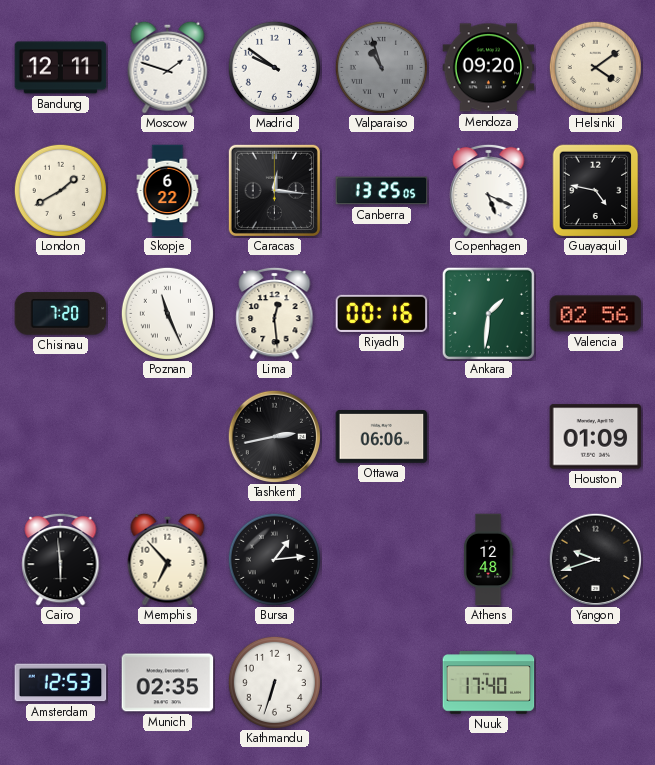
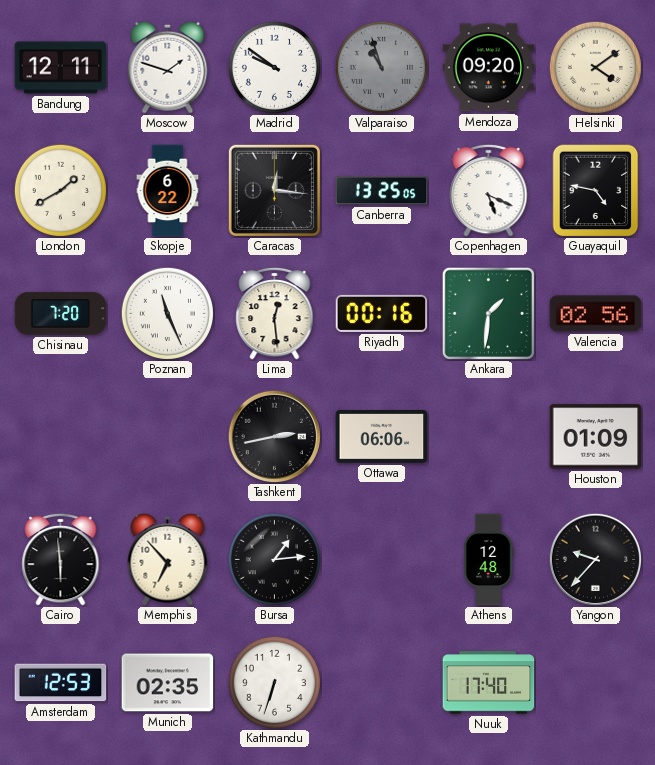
Yangon: 9:42 -> 9:37
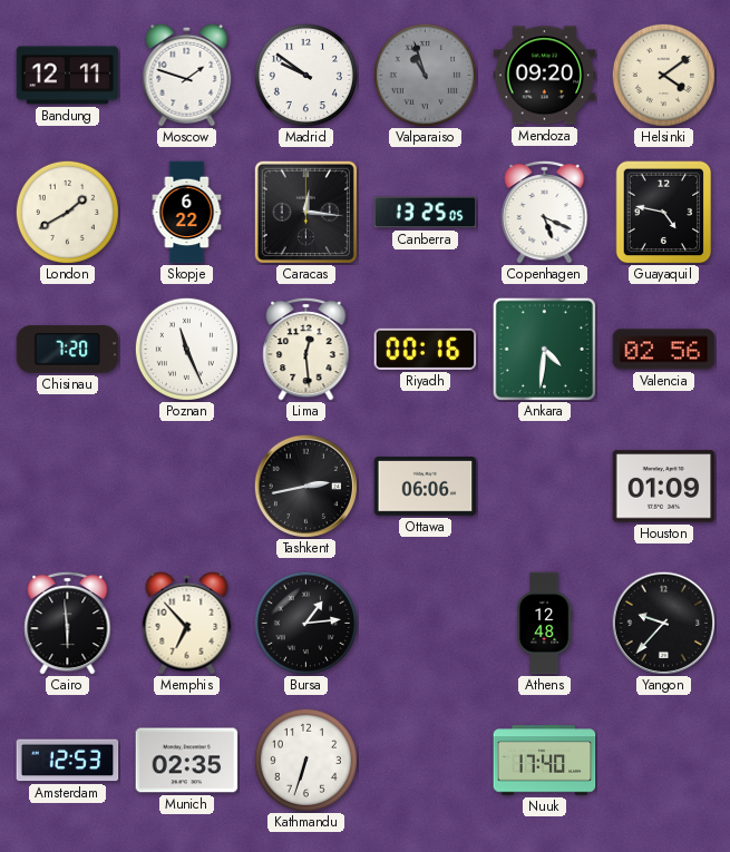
Ankara: 1:31 -> 4:31
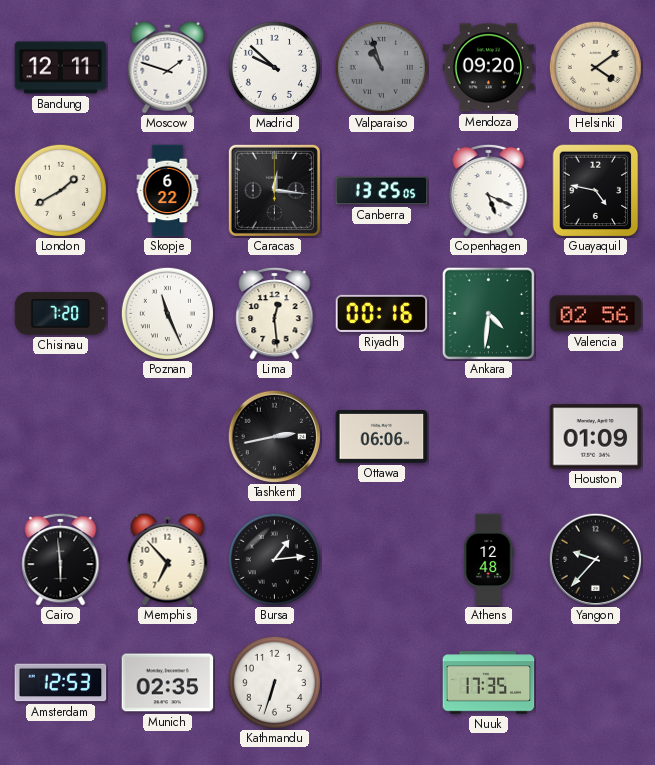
Madrid: 9:51 -> 9:52
Nuuk: 17:40 -> 17:35
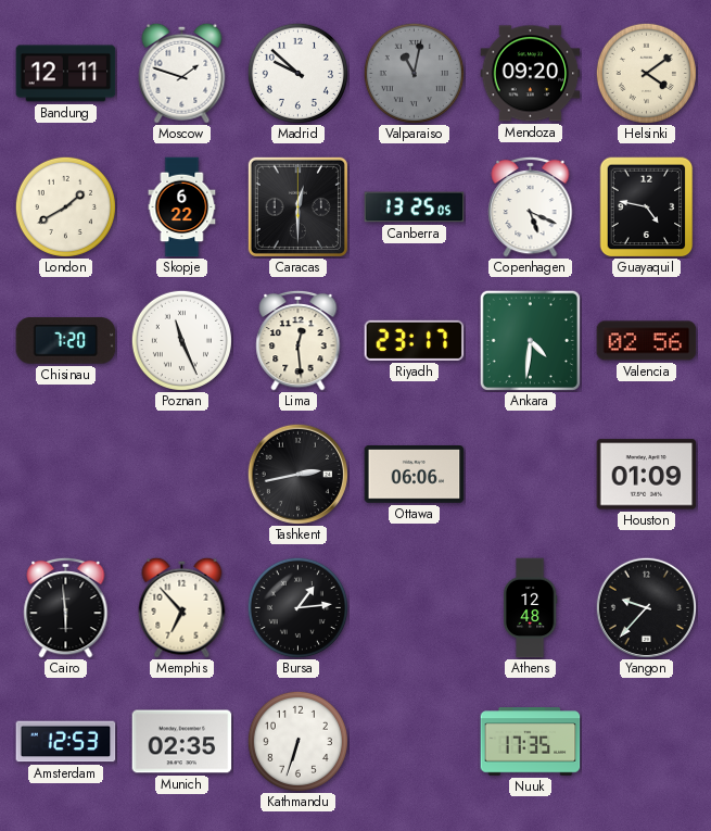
Valparaiso: 10:57 -> 11:02
Caracas: 12:16 -> 12:30
Riyadh: 00:16 -> 23:17
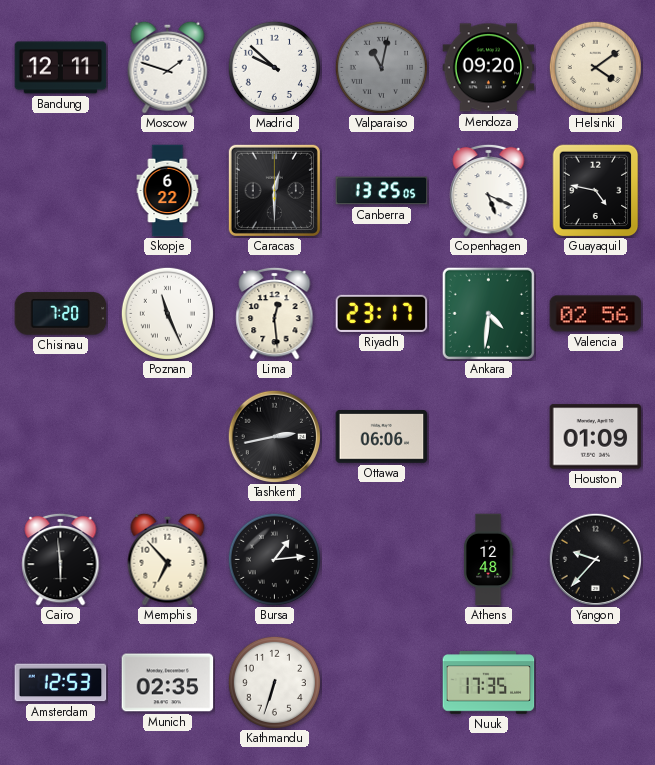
London: 1:40 -> none
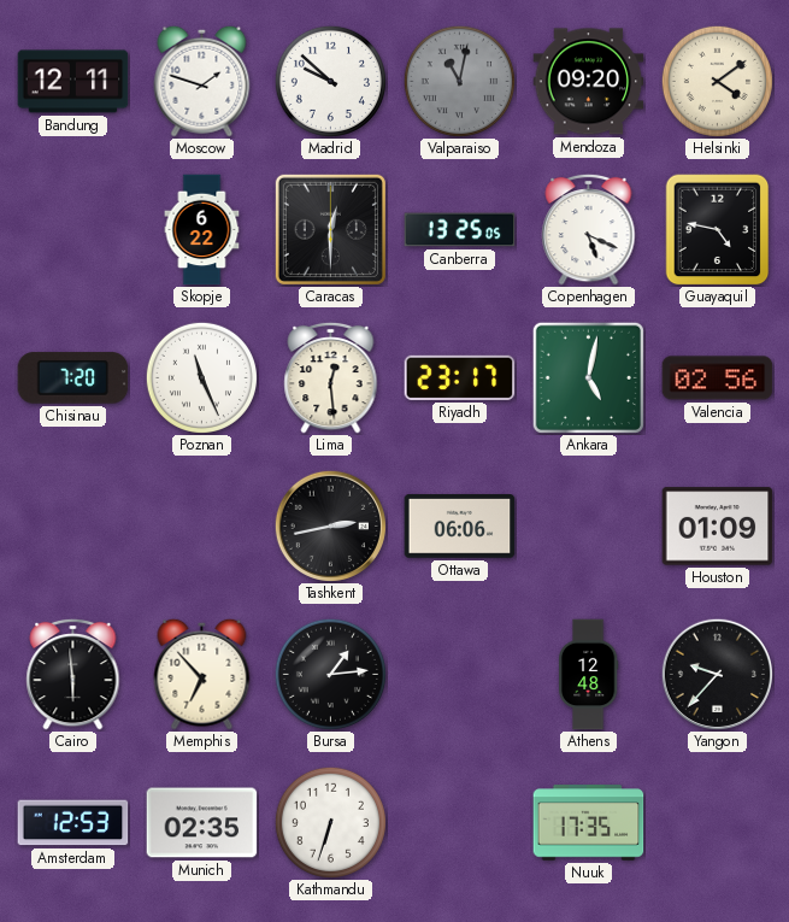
Ankara: 4:31 -> 5:02
